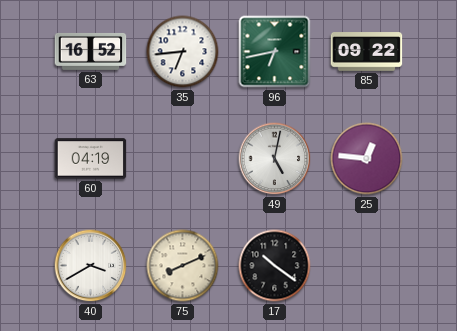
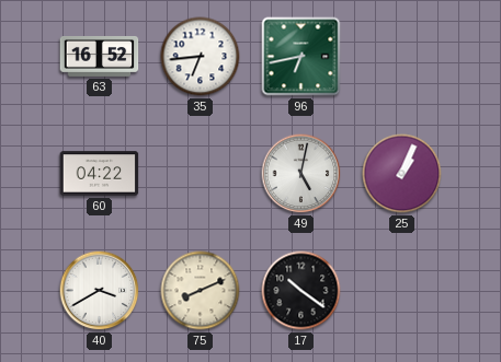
85: 09:22 -> none
60: 04:19 -> 04:22
25: 12:46 -> 1:04
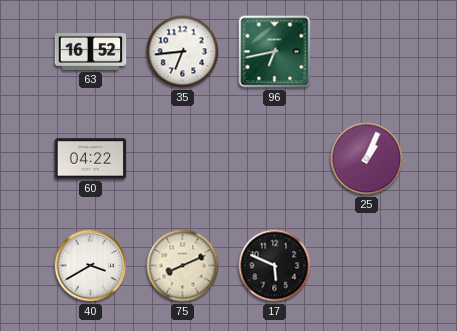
49: 5:02 -> none
17: 10:21 -> 5:49
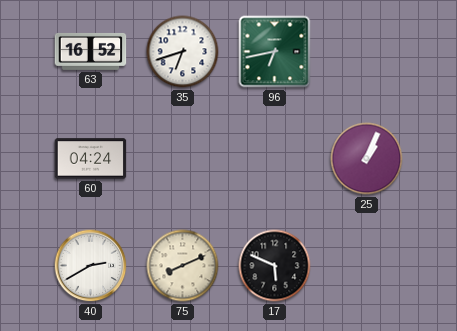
35: 6:44 -> 6:42
60: 04:22 -> 04:24
40: 3:40 -> 2:40
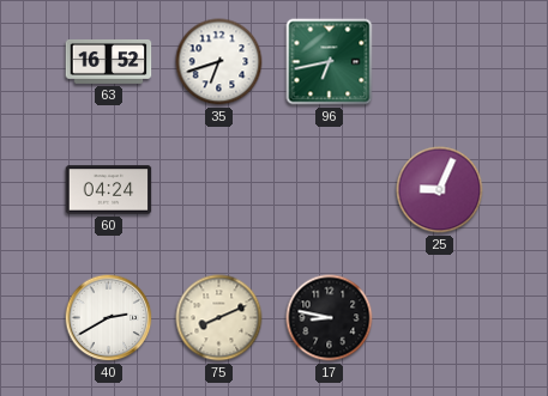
25: 1:04 -> 9:04
17: 5:49 -> 8:47
